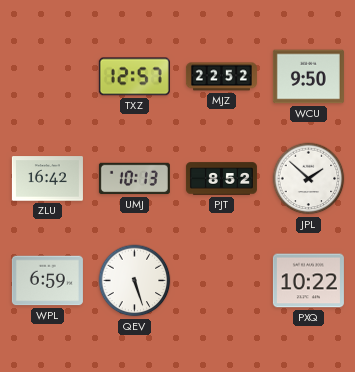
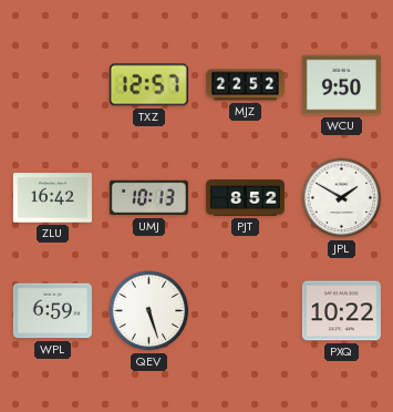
JPL: 1:52 -> 1:50
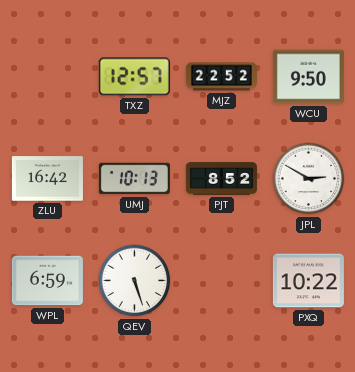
JPL: 1:50 -> 2:50
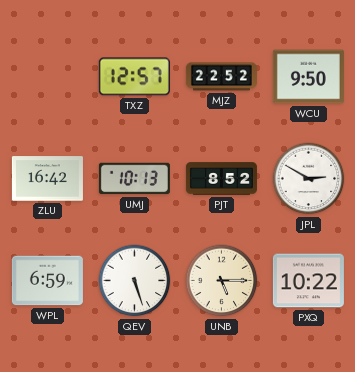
UNB: none -> 5:15
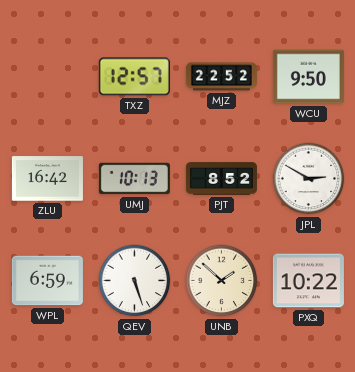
UNB: 5:15 -> 1:52
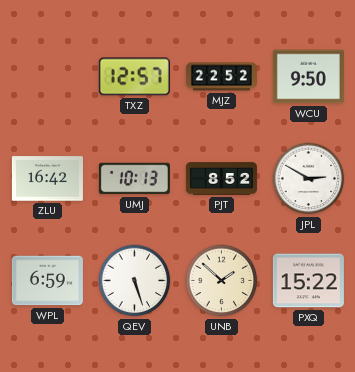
PXQ: 10:22 -> 15:22
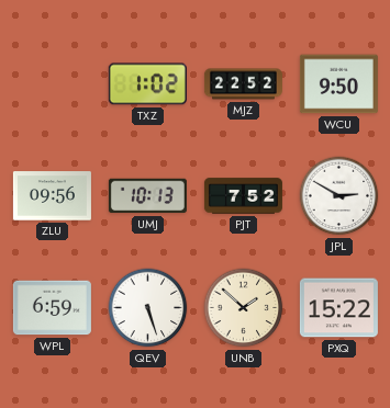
TXZ: 12:57 -> 1:02
ZLU: 16:42 -> 09:56
PJT: 8:52 -> 7:52
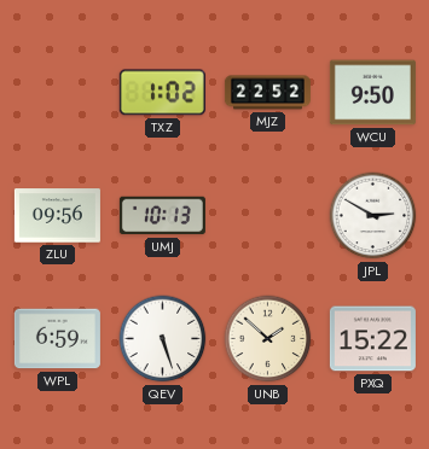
PJT: 7:52 -> none
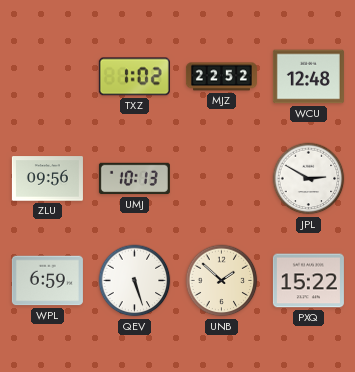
WCU: 9:50 -> 12:48
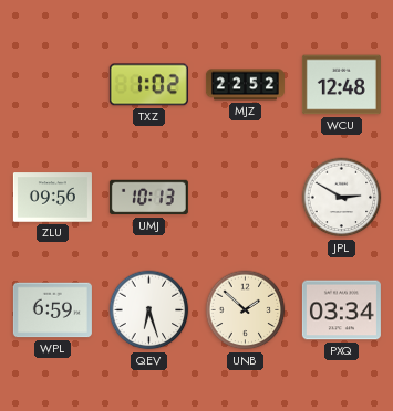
QEV: 5:27 -> 6:27
PXQ: 15:22 -> 03:34
